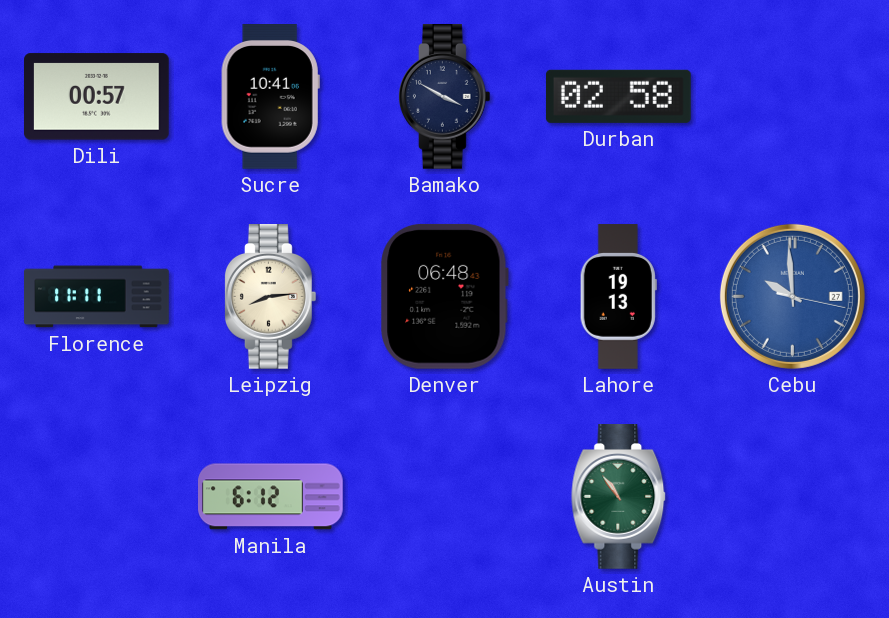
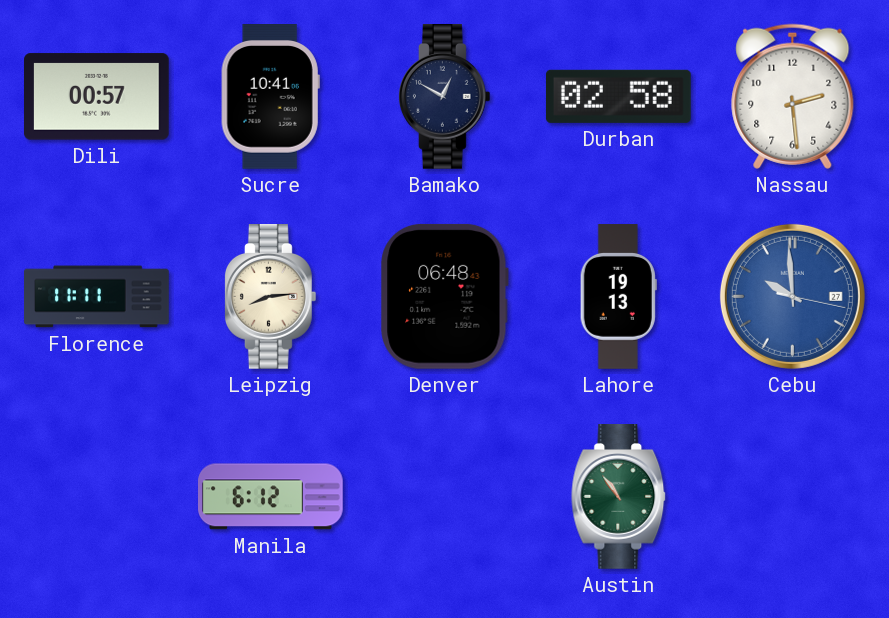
Bamako: 3:50 -> 12:50
Nassau: none -> 2:29
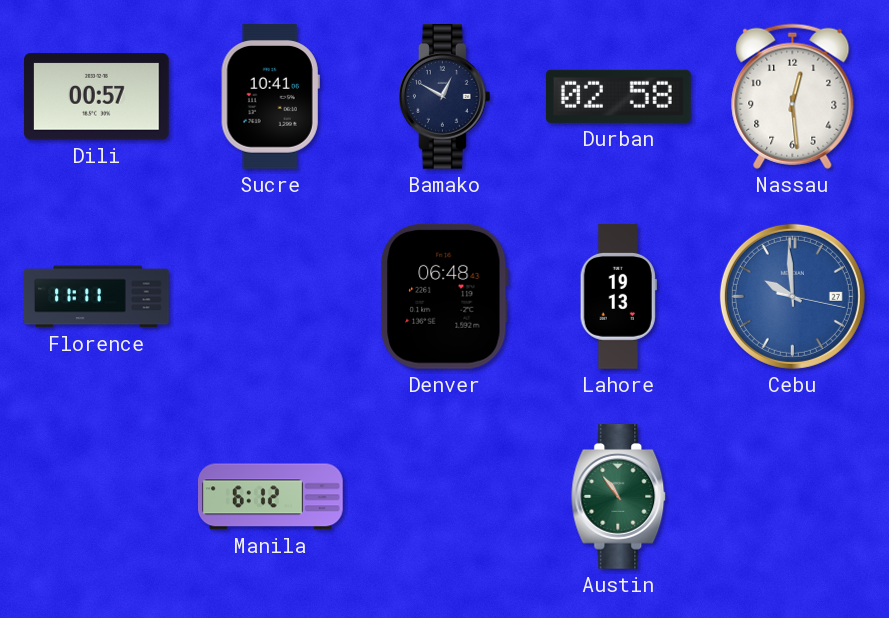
Nassau: 2:29 -> 12:29
Leipzig: 8:14 -> none
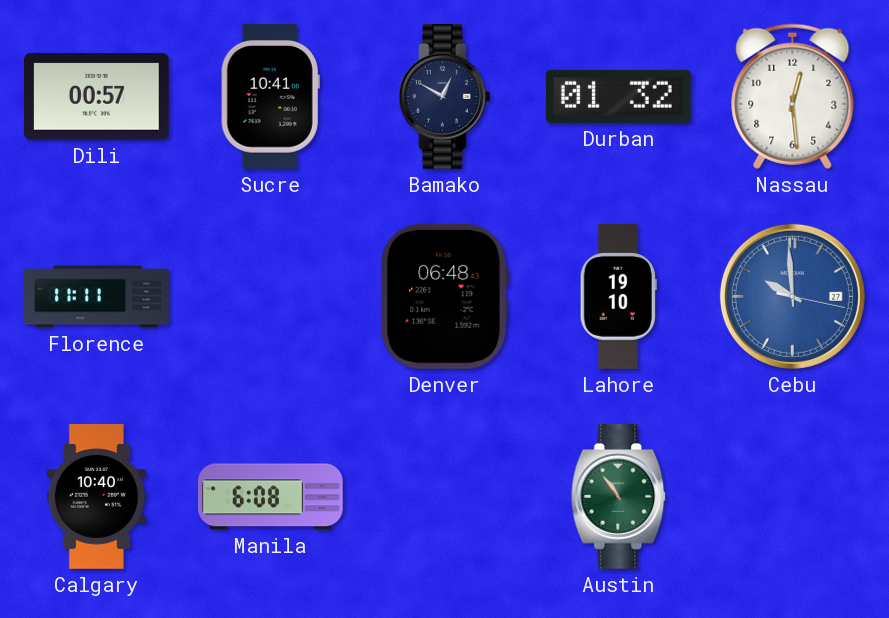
Durban: 02:58 -> 01:32
Lahore: 19:13 -> 19:10
Calgary: none -> 10:40
Manila: 6:12 -> 6:08
